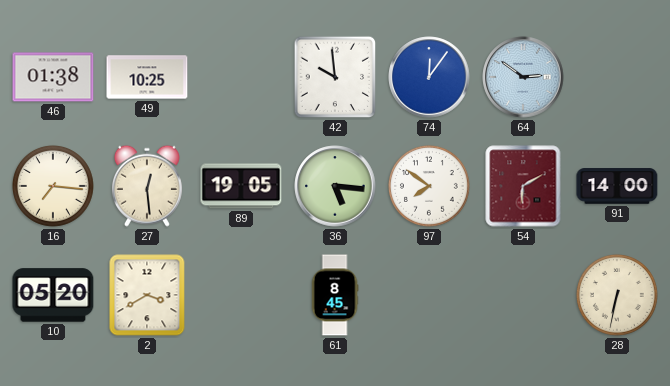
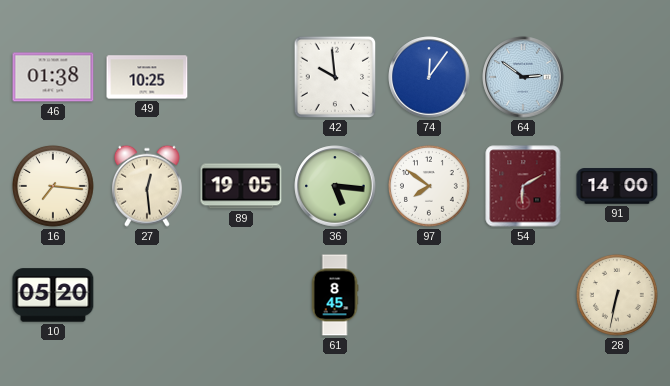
2: 3:40 -> none
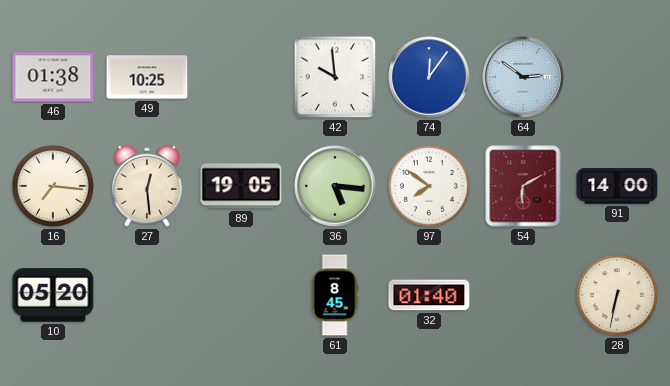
32: none -> 01:40
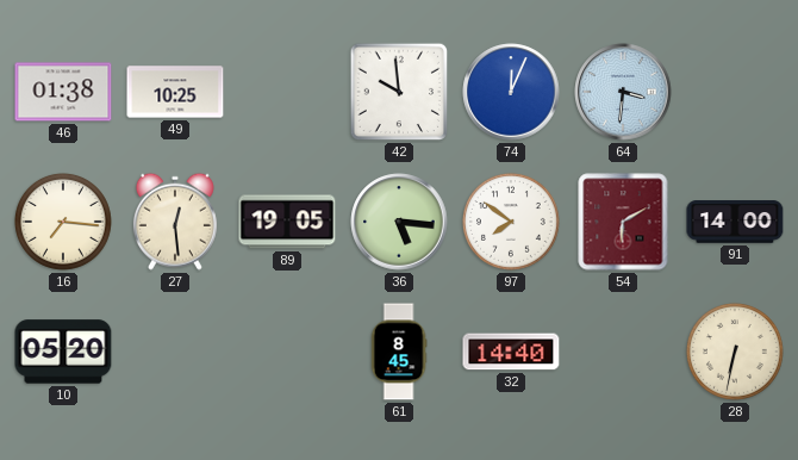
74: 12:06 -> 12:04
64: 2:51 -> 3:31
32: 01:40 -> 14:40
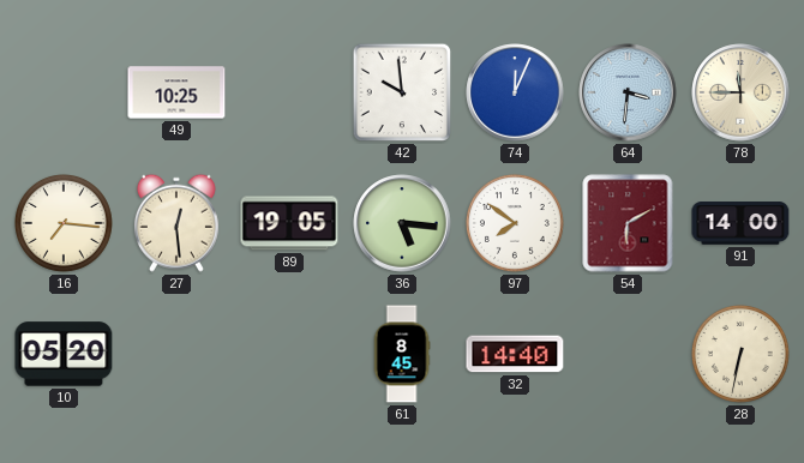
46: 01:38 -> none
78: none -> 11:45
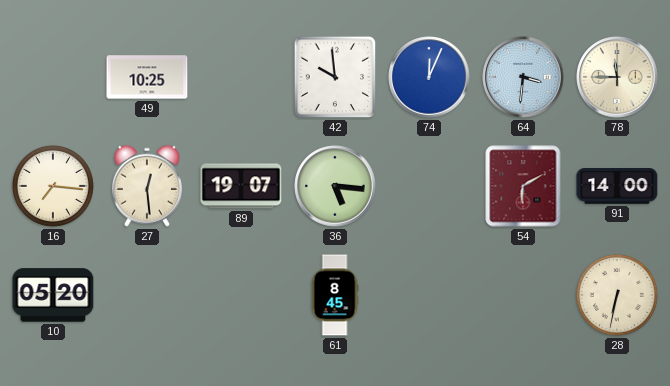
89: 19:05 -> 19:07
97: 7:51 -> none
32: 14:40 -> none
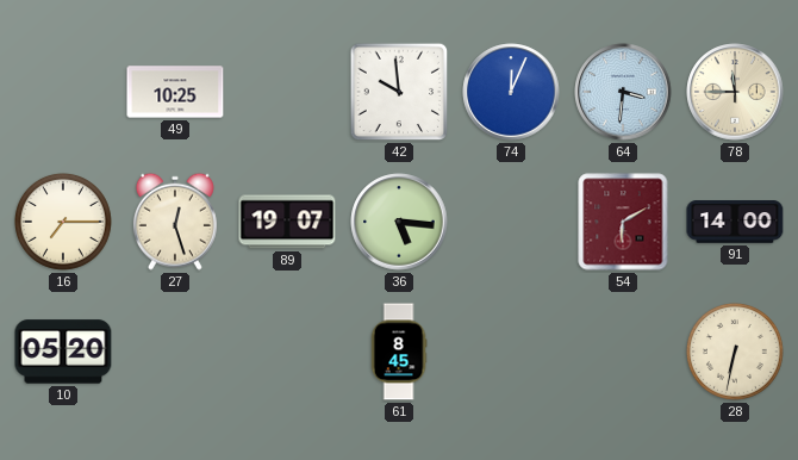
16: 7:16 -> 7:15
27: 12:29 -> 12:27
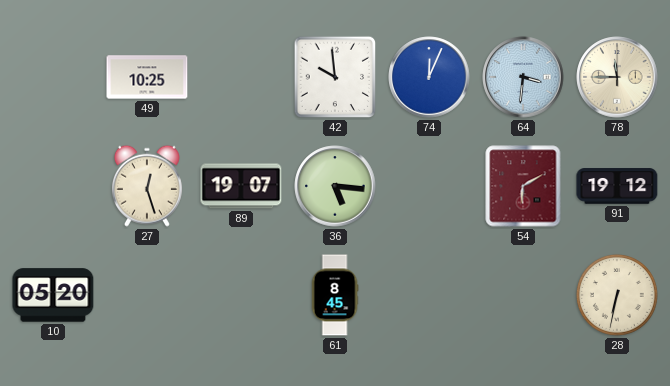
16: 7:15 -> none
91: 14:00 -> 19:12
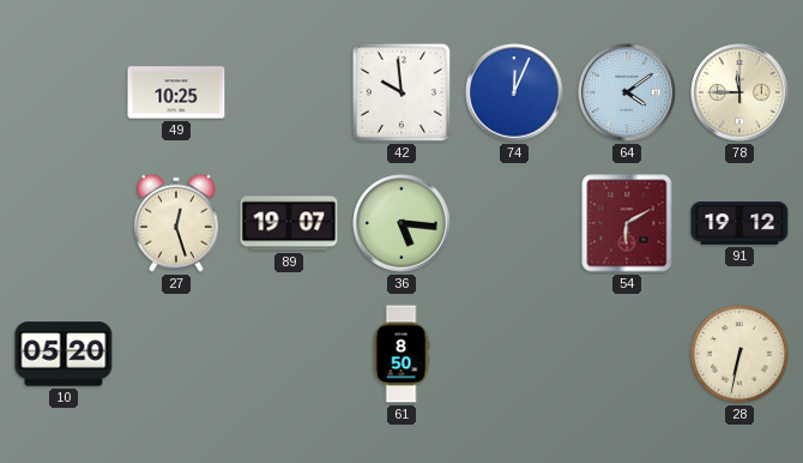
64: 3:31 -> 4:09
61: 8:45 -> 8:50
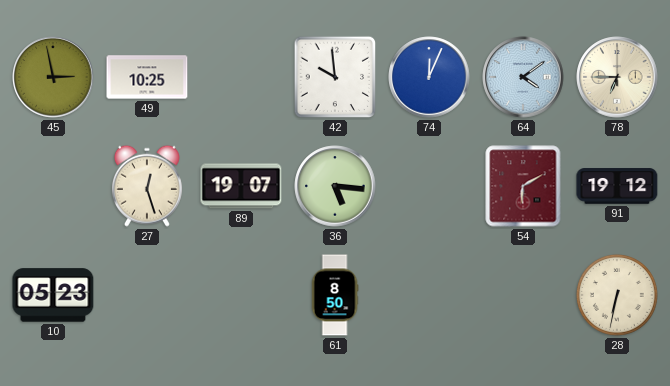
45: none -> 2:58
78: 11:45 -> 6:45
10: 05:20 -> 05:23
